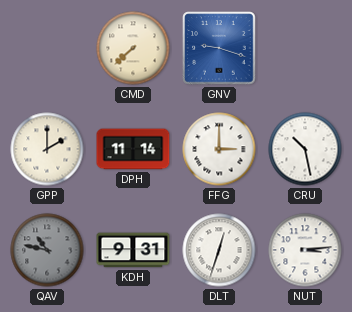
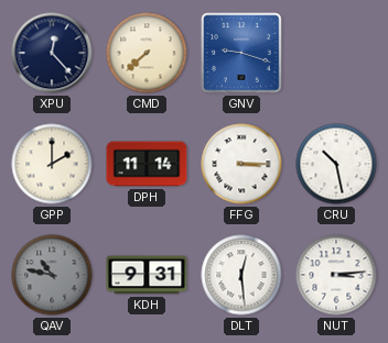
XPU: none -> 12:23
FFG: 3:00 -> 3:15
DLT: 12:33 -> 12:29
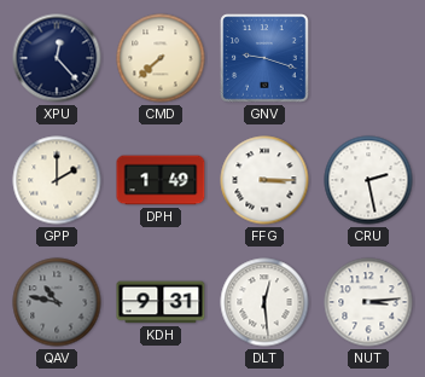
DPH: 11:14 -> 1:49
CRU: 10:28 -> 2:28
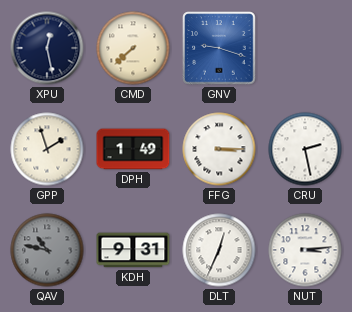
XPU: 12:23 -> 12:28
GPP: 2:00 -> 1:57
DLT: 12:29 -> 12:34
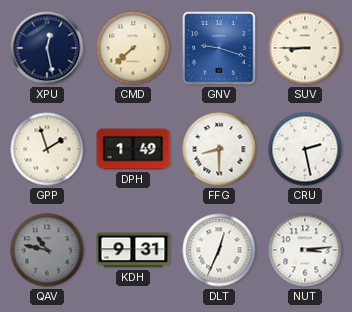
SUV: none -> 8:45
FFG: 3:15 -> 8:30
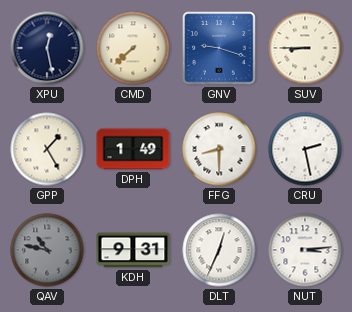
GPP: 1:57 -> 1:25
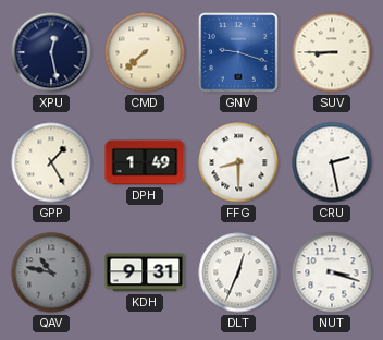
NUT: 3:14 -> 3:18
